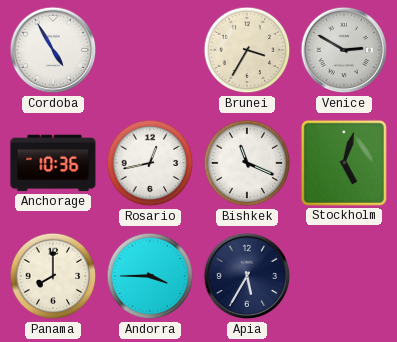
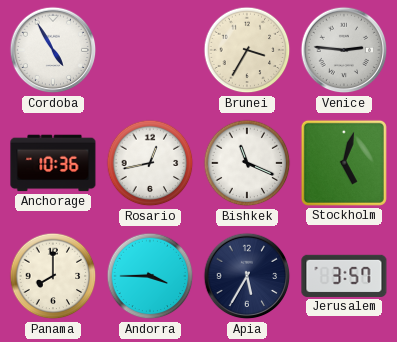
Venice: 2:50 -> 2:46
Jerusalem: none -> 3:57
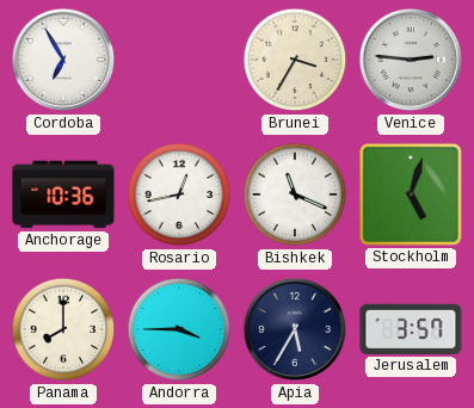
Cordoba: 4:55 -> 6:55
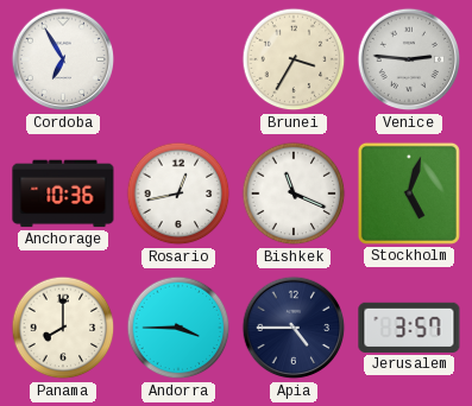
Apia: 5:35 -> 4:45
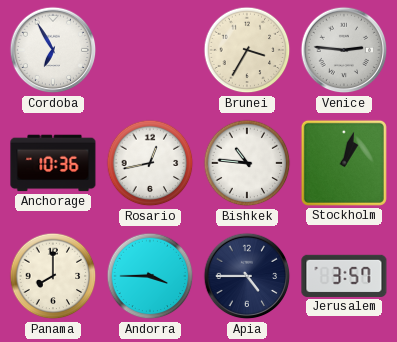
Bishkek: 11:19 -> 10:46
Stockholm: 5:03 -> 1:03
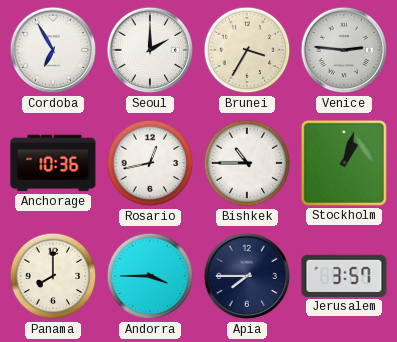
Seoul: none -> 2:00
Bishkek: 10:46 -> 10:45
Apia: 4:45 -> 7:45
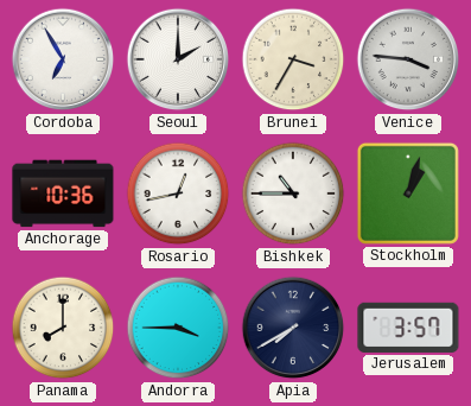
Venice: 2:46 -> 3:46
Apia: 7:45 -> 7:40
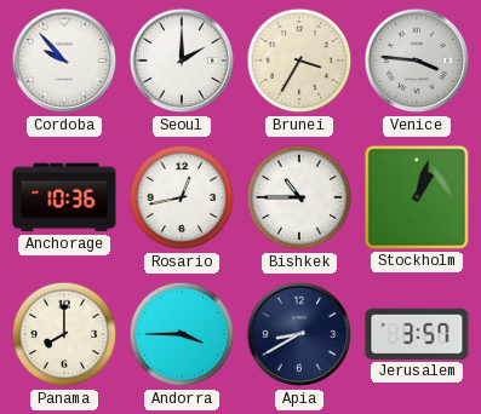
Cordoba: 6:55 -> 9:53
Apia: 7:40 -> 8:40
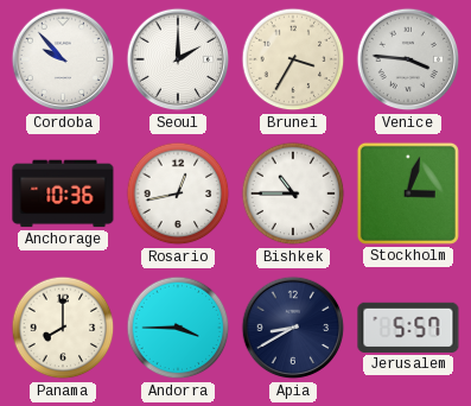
Stockholm: 1:03 -> 3:03
Jerusalem: 3:57 -> 5:57
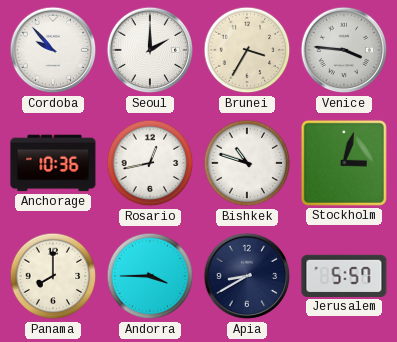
Bishkek: 10:45 -> 10:48
